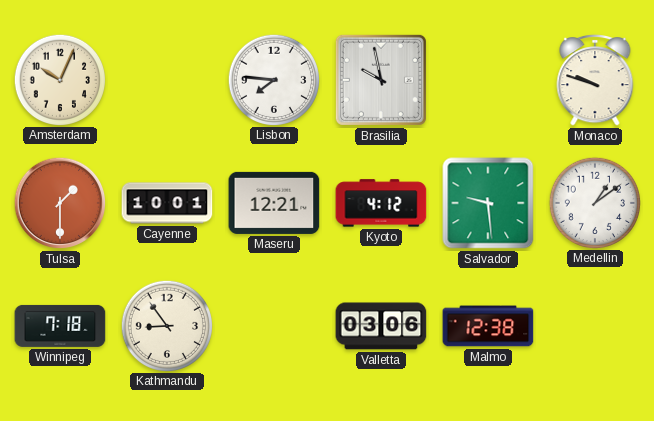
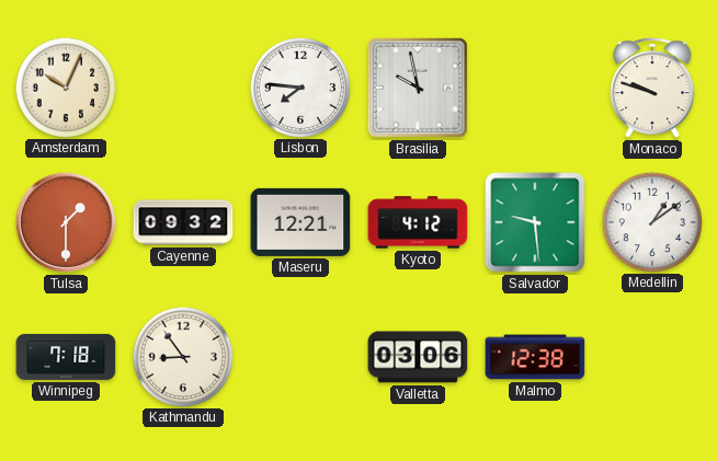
Cayenne: 10:01 -> 09:32
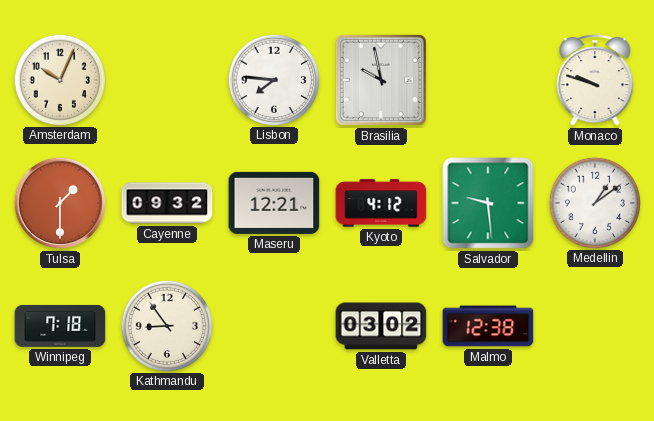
Valletta: 03:06 -> 03:02
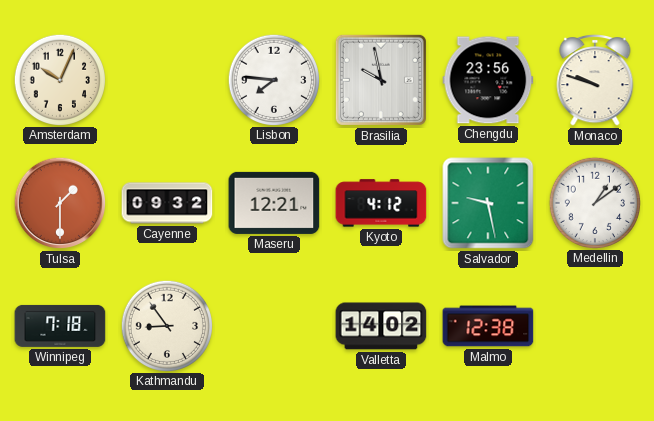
Chengdu: none -> 23:56
Salvador: 9:29 -> 9:28
Valletta: 03:02 -> 14:02
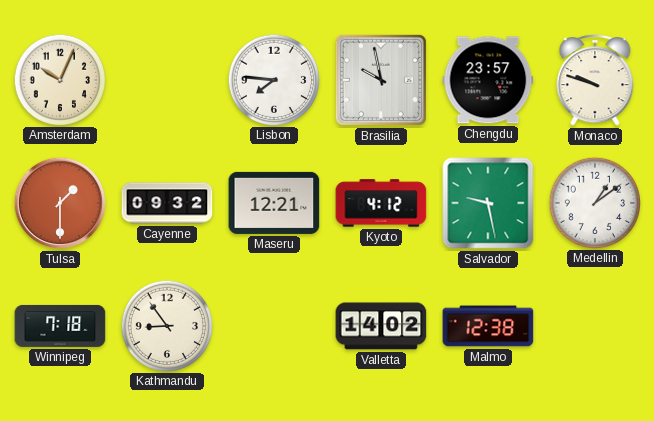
Chengdu: 23:56 -> 23:57
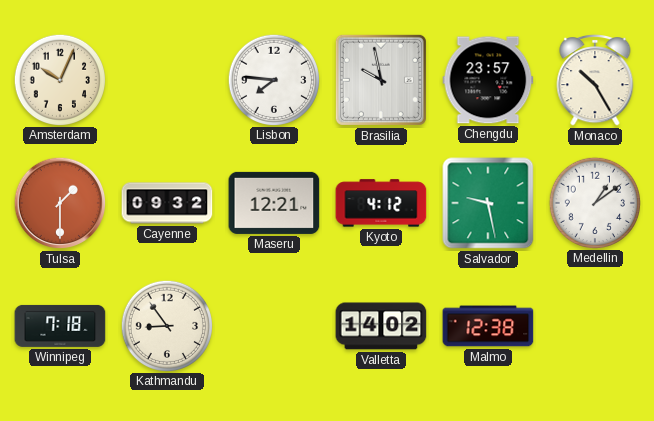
Monaco: 9:48 -> 10:25
